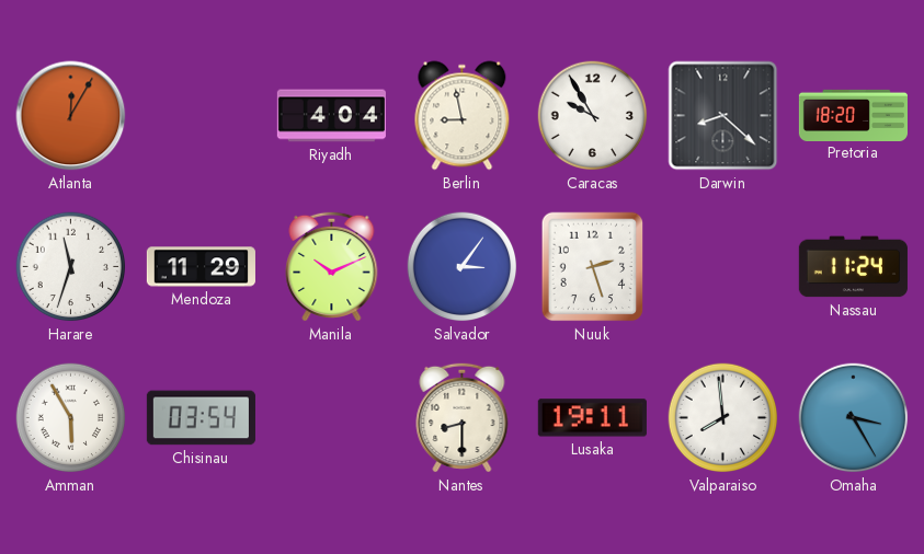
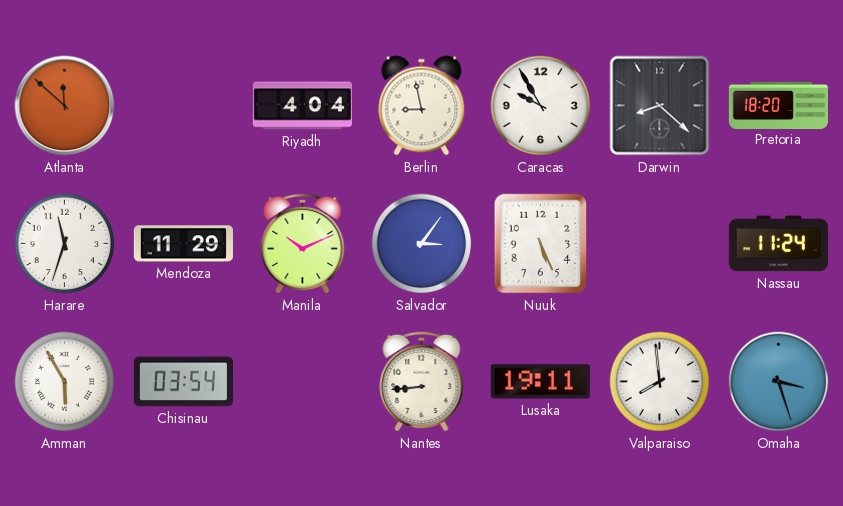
Atlanta: 12:05 -> 11:52
Nuuk: 2:27 -> 5:26
Nantes: 8:30 -> 8:44
Omaha: 3:25 -> 3:27
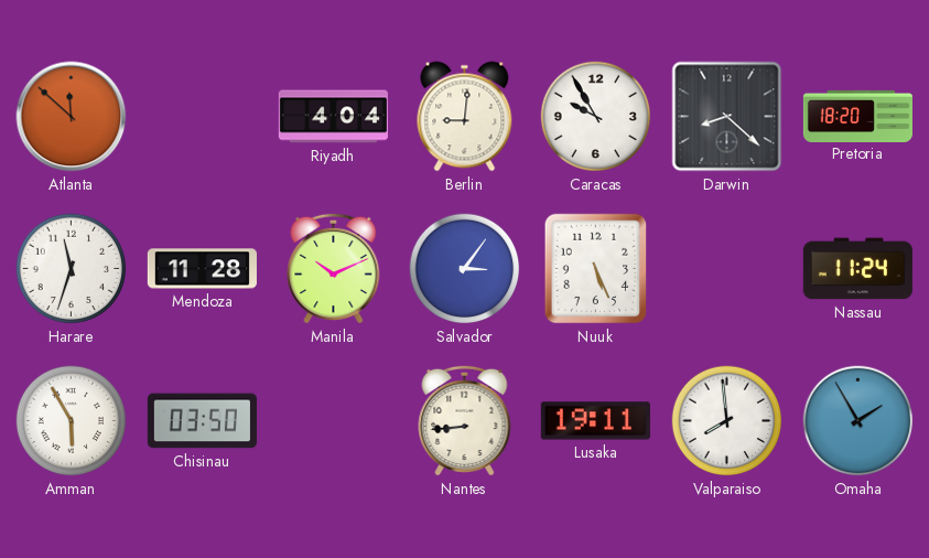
Berlin: 8:58 -> 9:01
Mendoza: 11:29 -> 11:28
Chisinau: 03:54 -> 03:50
Omaha: 3:27 -> 1:55
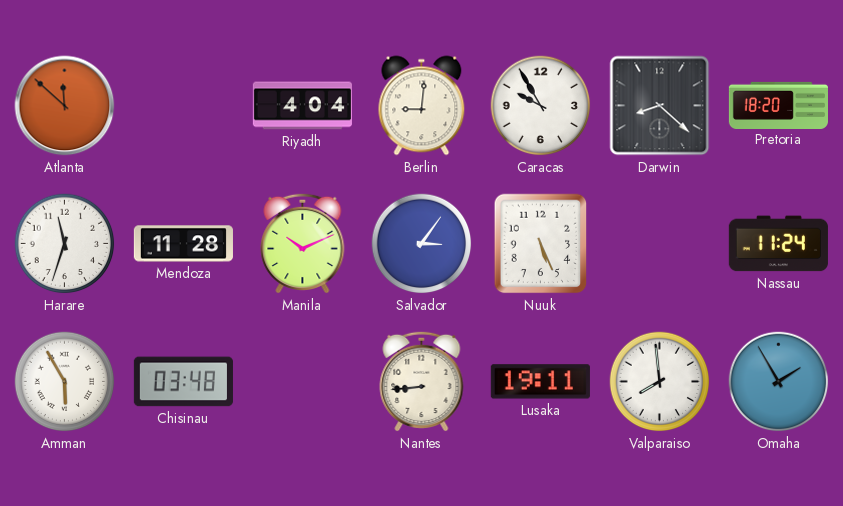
Chisinau: 03:50 -> 03:48
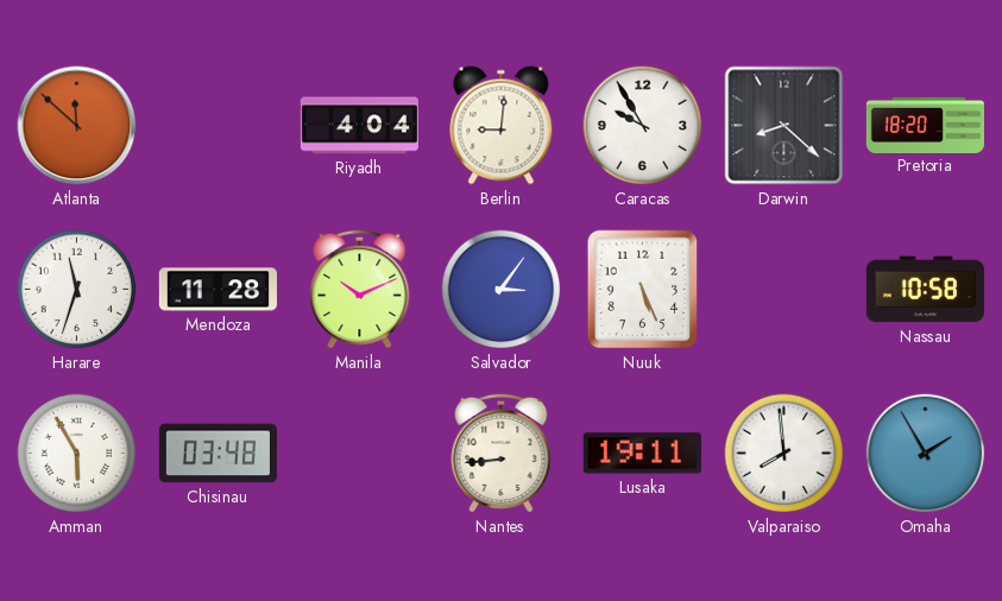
Nassau: 11:24 -> 10:58
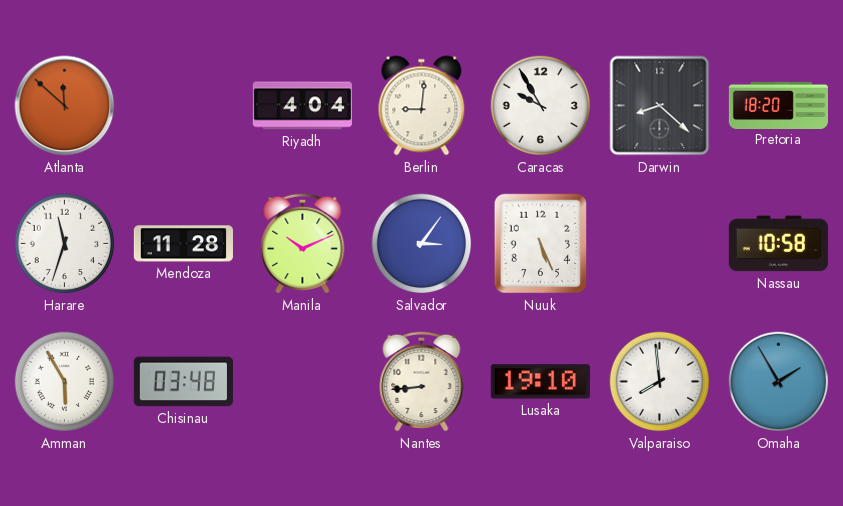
Lusaka: 19:11 -> 19:10
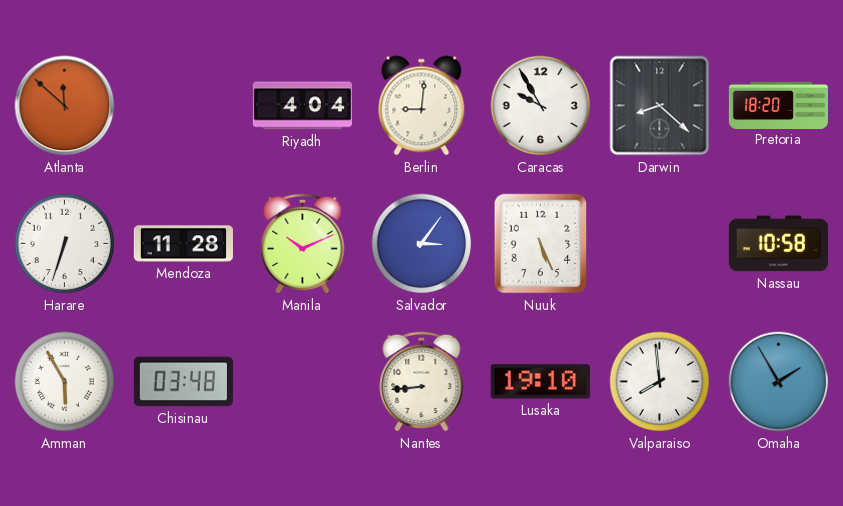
Harare: 11:33 -> 6:33
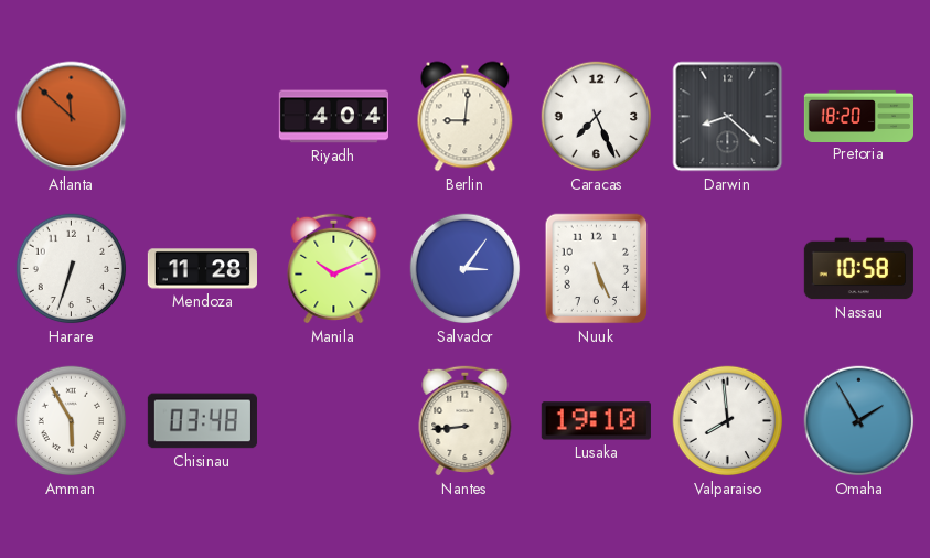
Caracas: 9:55 -> 7:26
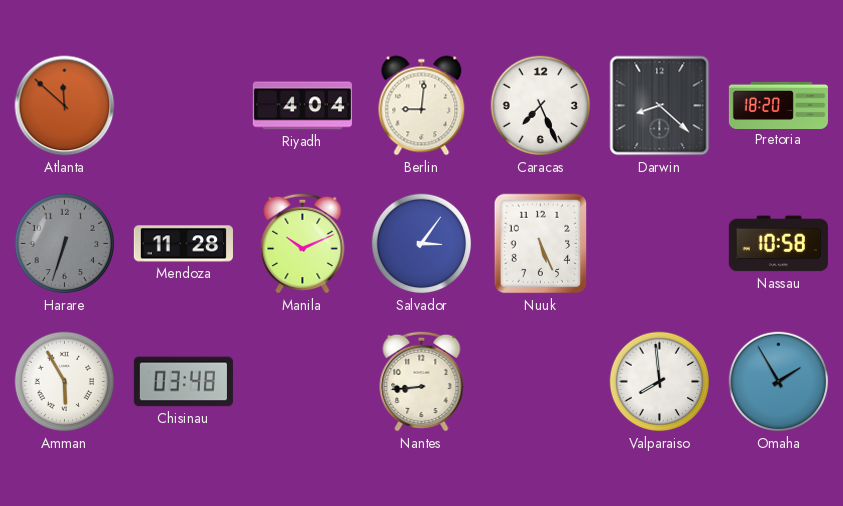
Harare dial: white -> grey
Lusaka: 19:10 -> none
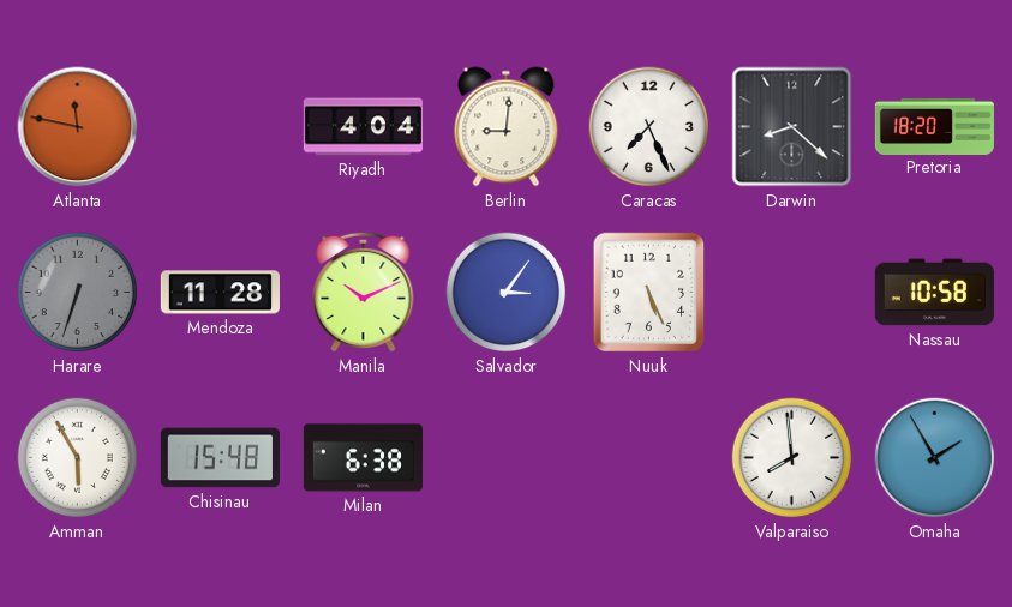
Atlanta: 11:52 -> 11:47
Chisinau: 03:48 -> 15:48
Milan: none -> 6:38
Nantes: 8:44 -> none
